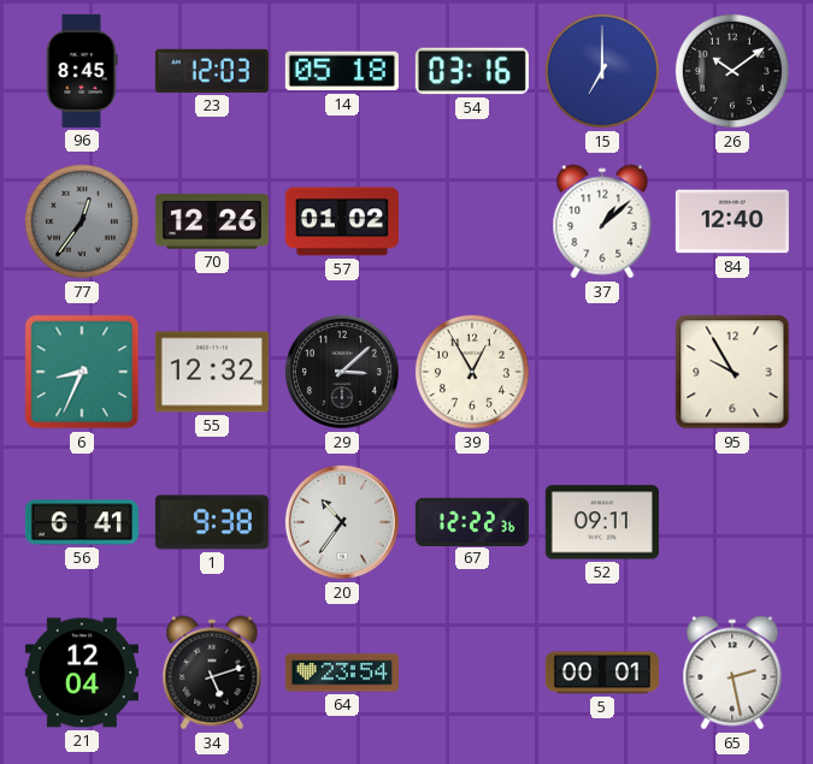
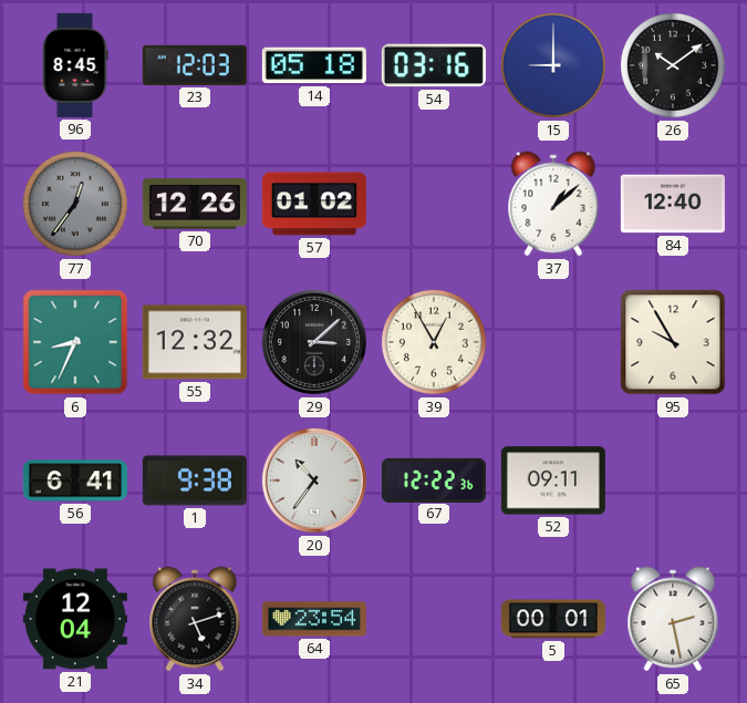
15: 7:00 -> 9:00
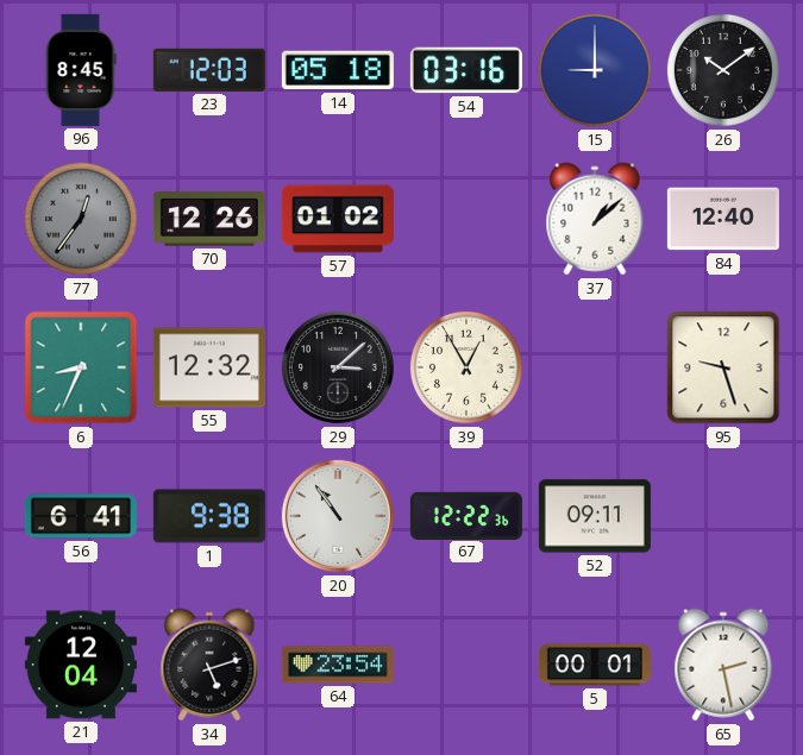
95: 9:55 -> 9:27
20: 10:36 -> 10:54
